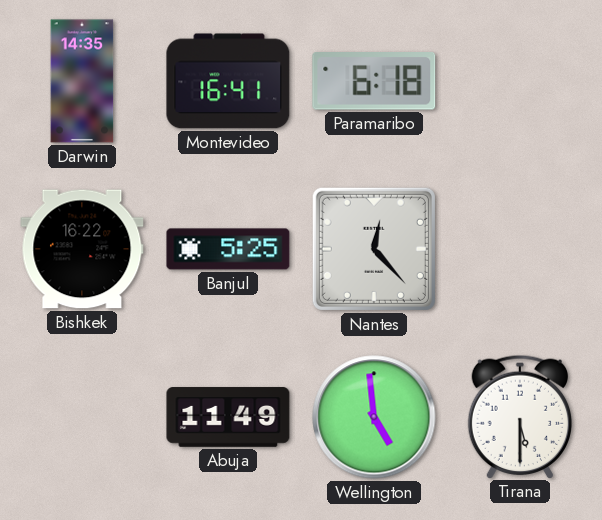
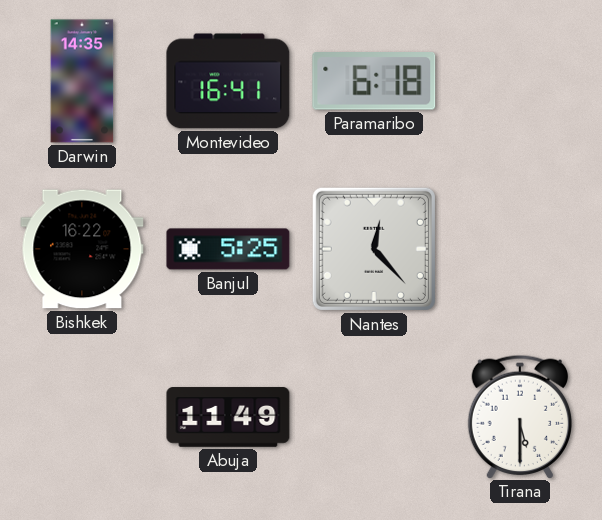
Wellington: 4:59 -> none
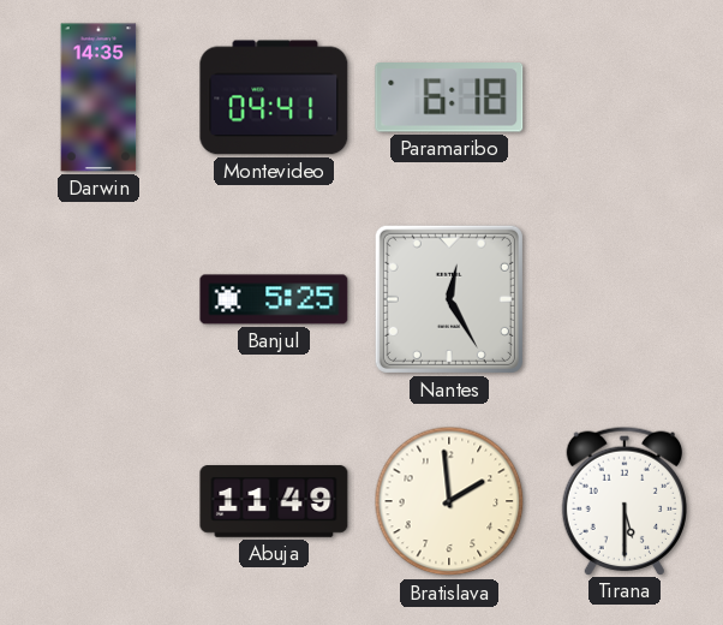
Montevideo: 16:41 -> 04:41
Bishkek: 16:22 -> none
Nantes: 12:23 -> 12:25
Bratislava: none -> 1:59
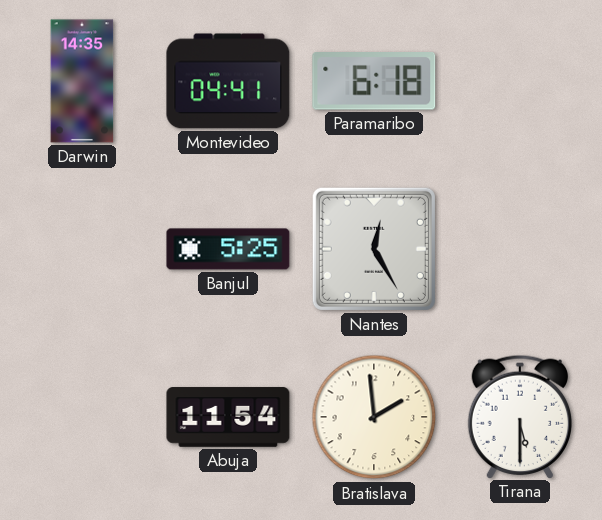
Abuja: 11:49 -> 11:54
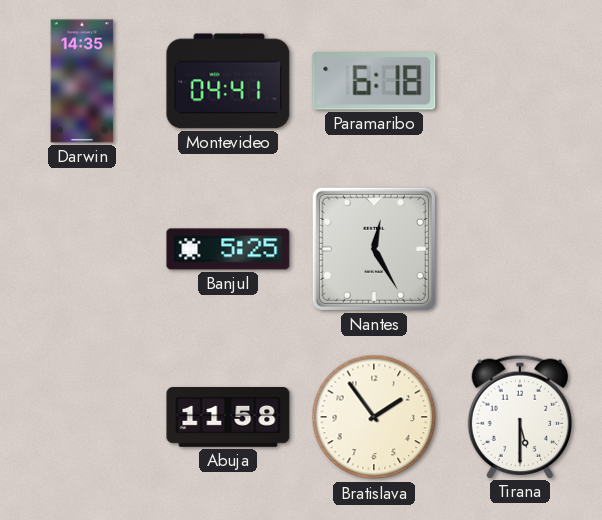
Abuja: 11:54 -> 11:58
Bratislava: 1:59 -> 1:54
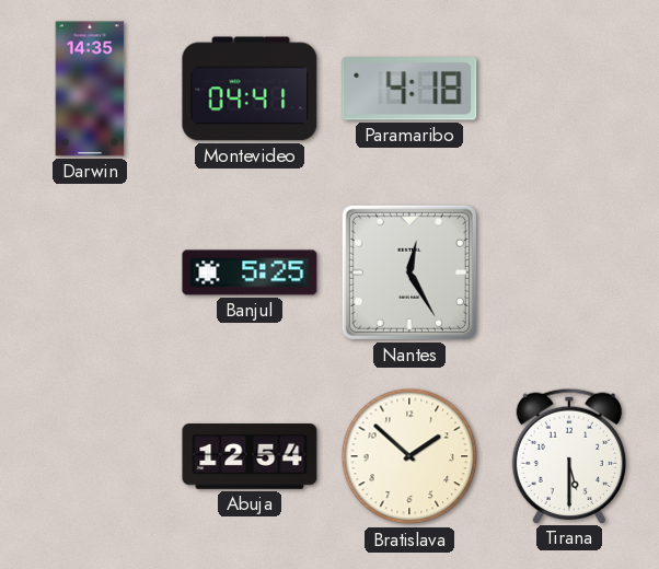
Paramaribo: 6:18 -> 4:18
Abuja: 11:58 -> 12:54
Bratislava: 1:54 -> 1:52
